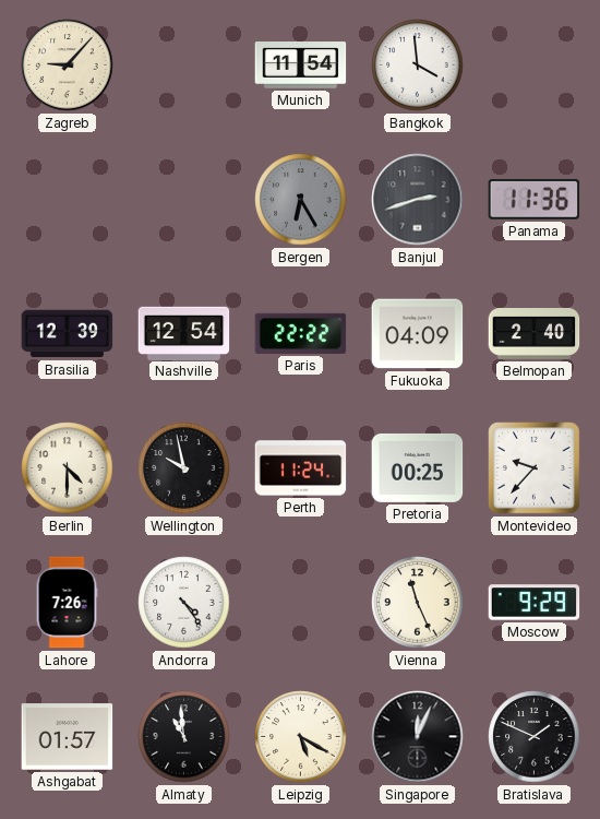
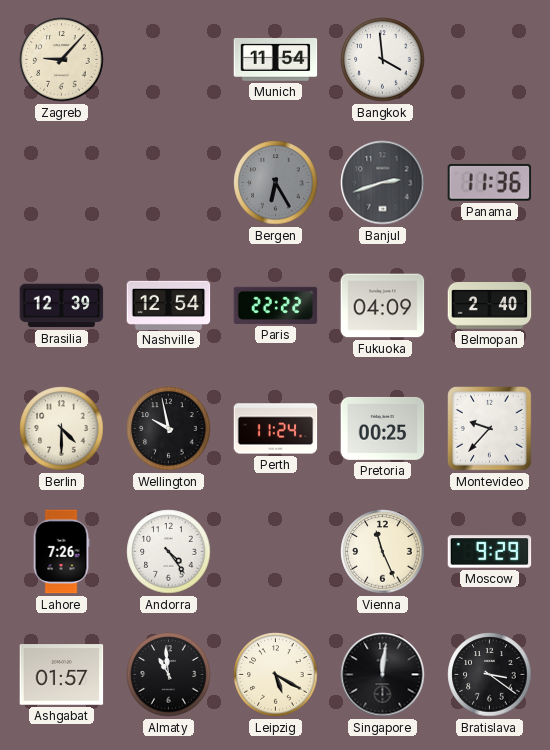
Singapore: 12:04 -> 12:01
Bratislava: 1:49 -> 3:21
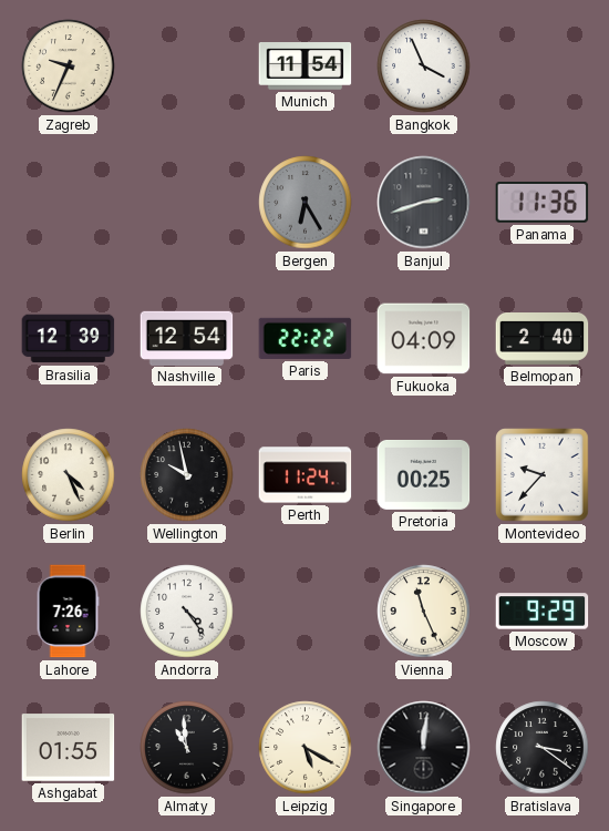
Zagreb: 9:07 -> 9:34
Bangkok: 3:59 -> 3:56
Berlin: 4:30 -> 4:26
Ashgabat: 01:57 -> 01:55
